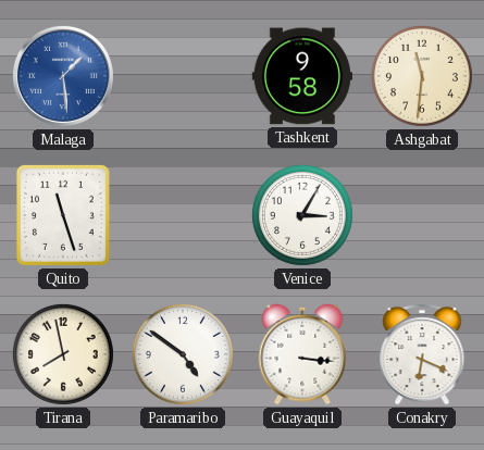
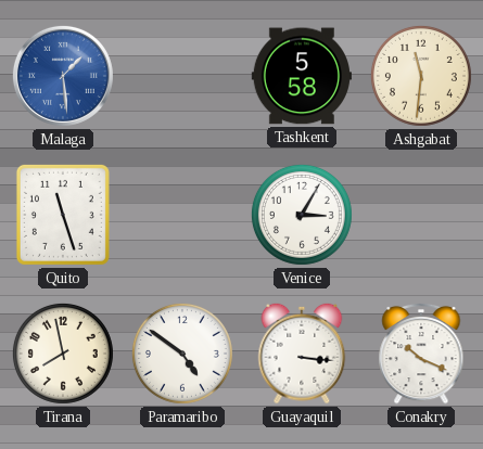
Tashkent: 9:58 -> 5:58
Conakry: 6:19 -> 10:19
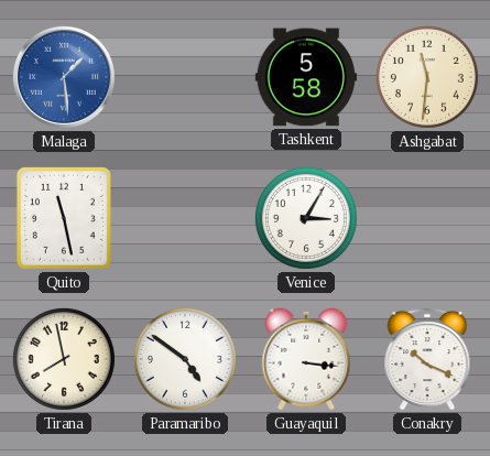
Quito: 11:27 -> 11:28
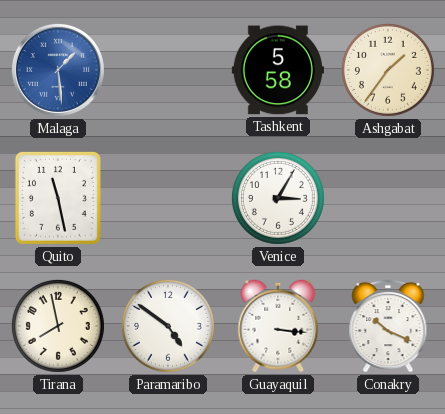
Ashgabat: 11:31 -> 1:36
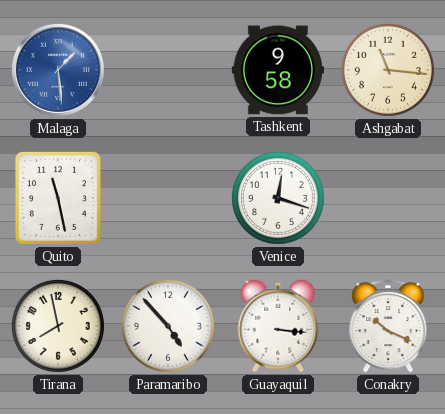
Tashkent: 5:58 -> 9:58
Ashgabat: 1:36 -> 11:16
Venice: 3:05 -> 12:18
Paramaribo: 4:51 -> 4:53
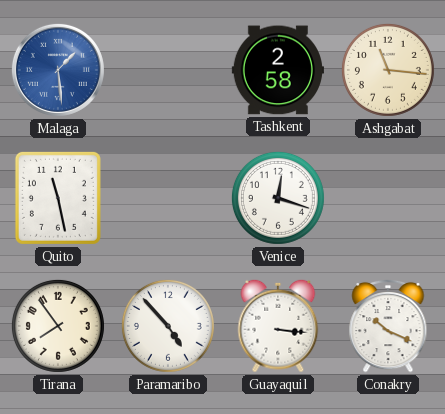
Tashkent: 9:58 -> 2:58
Tirana: 7:58 -> 7:54
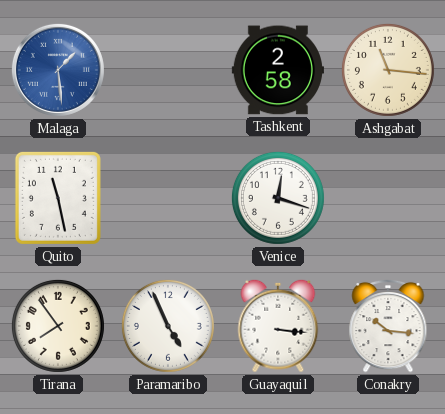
Paramaribo: 4:53 -> 4:56
Conakry: 10:19 -> 10:16
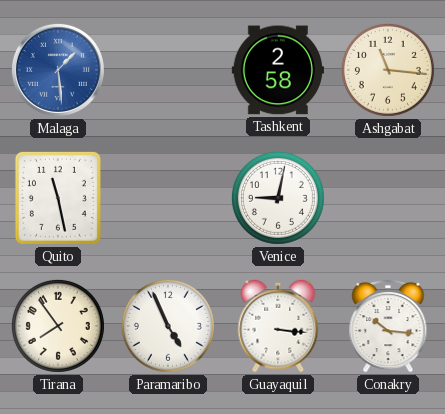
Venice: 12:18 -> 9:02
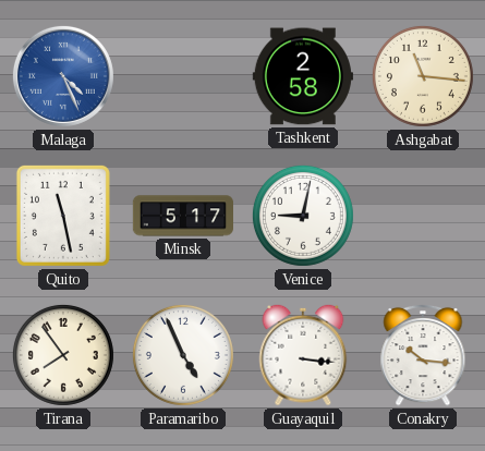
Malaga: 1:29 -> 4:26
Minsk: none -> 5:17
